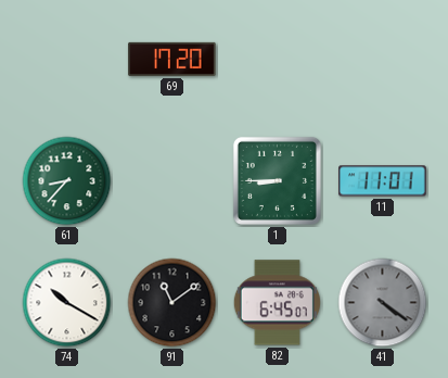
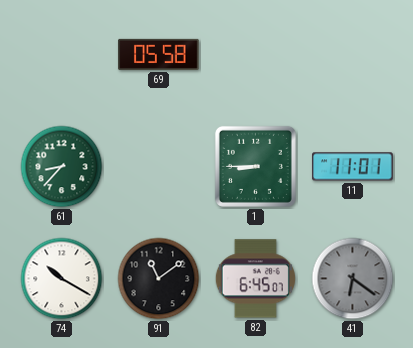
69: 17:20 -> 05:58
41: 4:21 -> 6:21
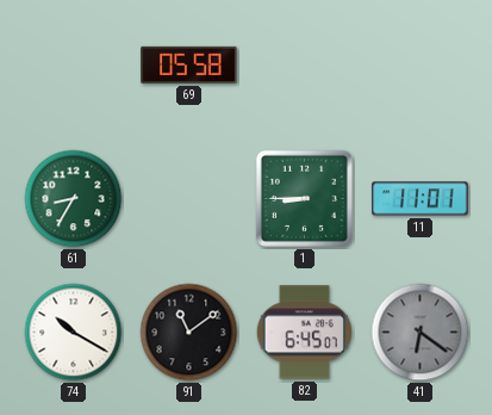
61: 8:37 -> 8:35
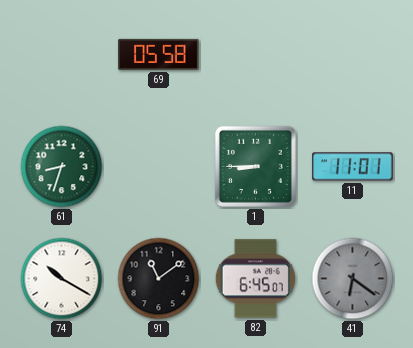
61: 8:35 -> 8:33
